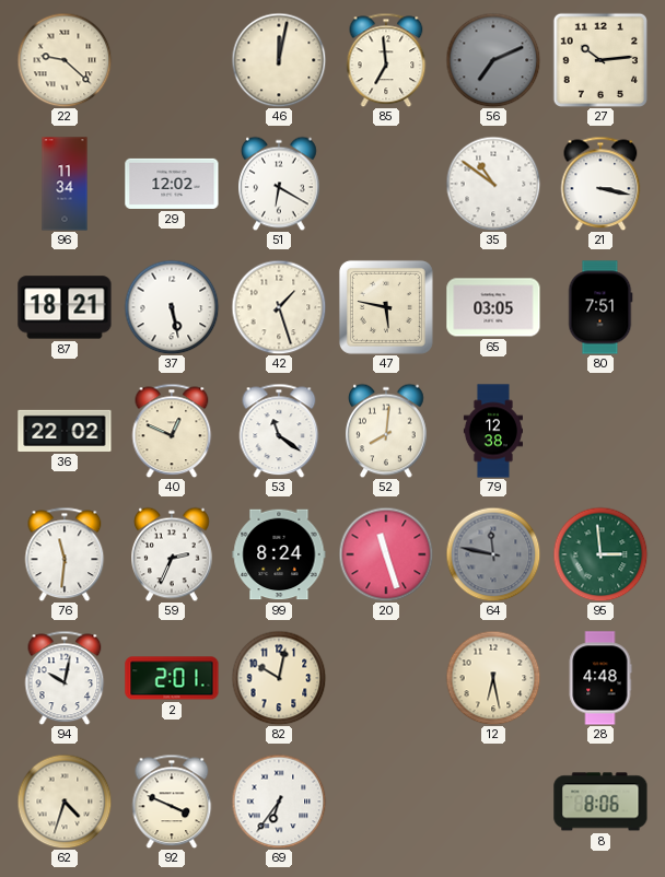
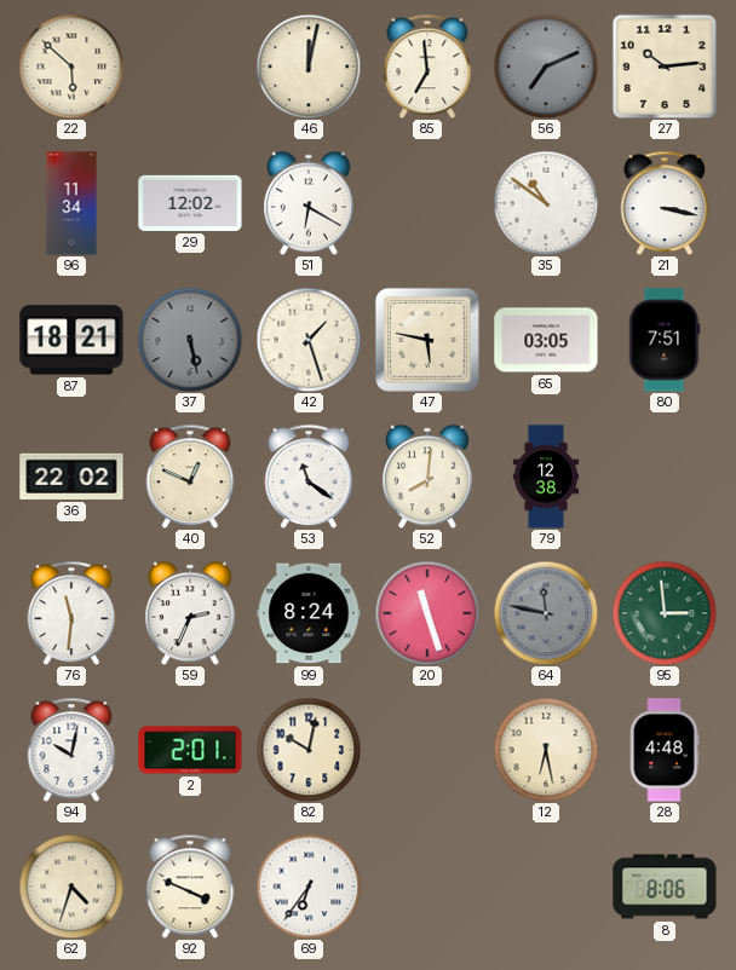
22: 9:22 -> 5:52
37 dial: white -> grey
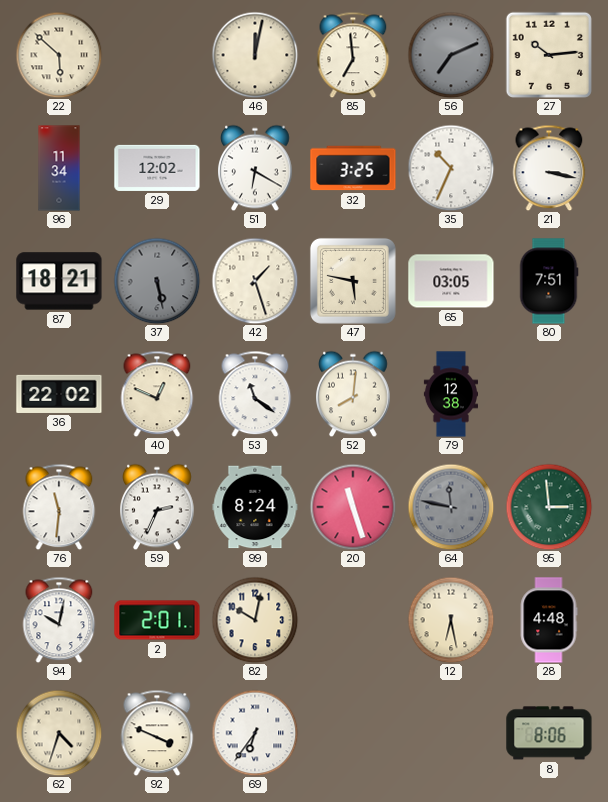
32: none -> 3:25
35: 10:51 -> 10:34
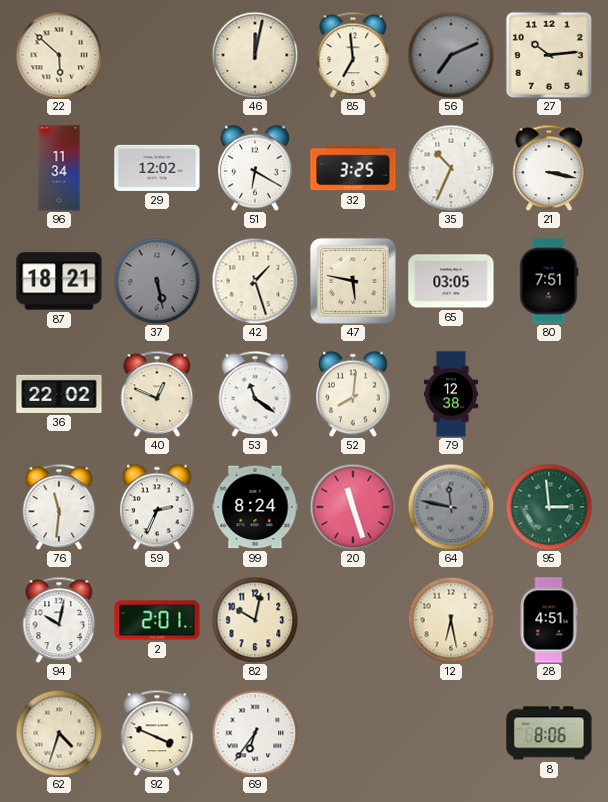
28: 4:48 -> 4:51
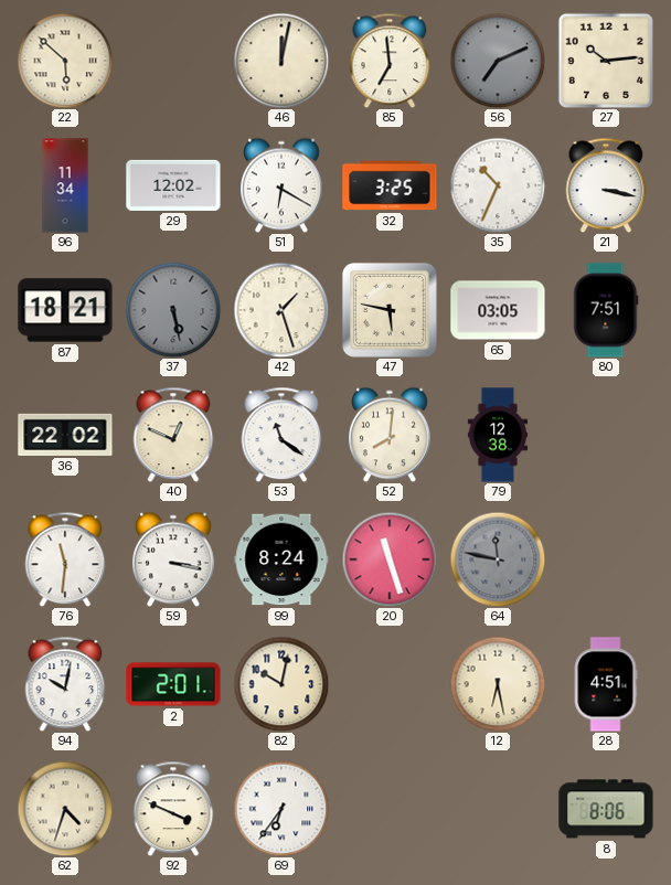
59: 2:34 -> 3:17
95: 2:59 -> none
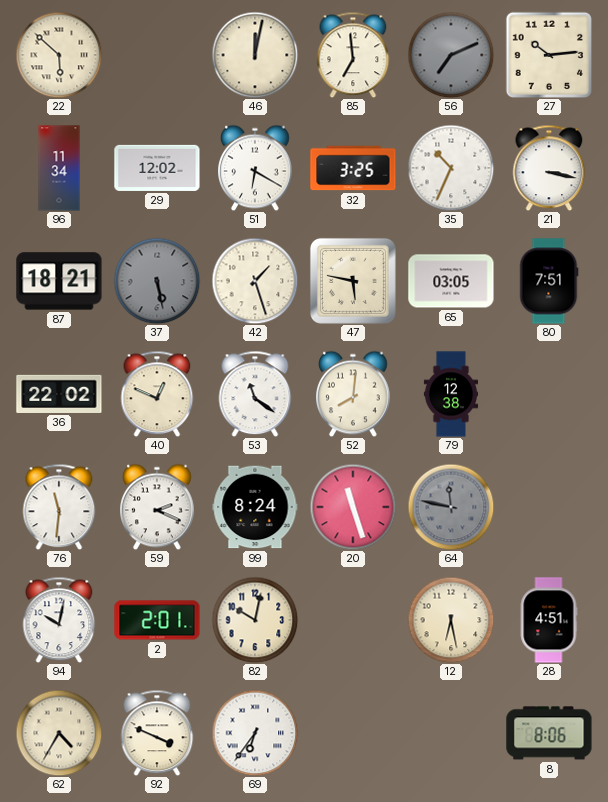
59: 3:17 -> 2:19
62: 4:33 -> 4:35
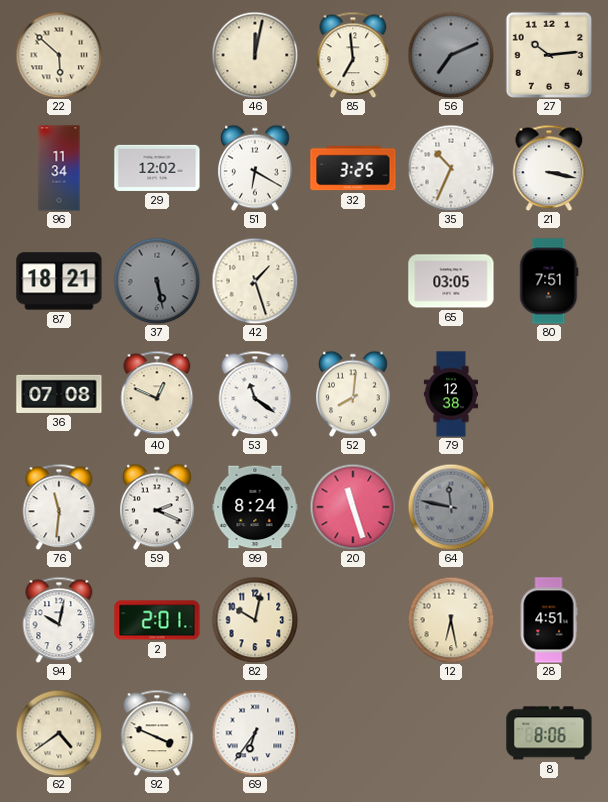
47: 5:47 -> none
36: 22:02 -> 07:08
62: 4:35 -> 4:39
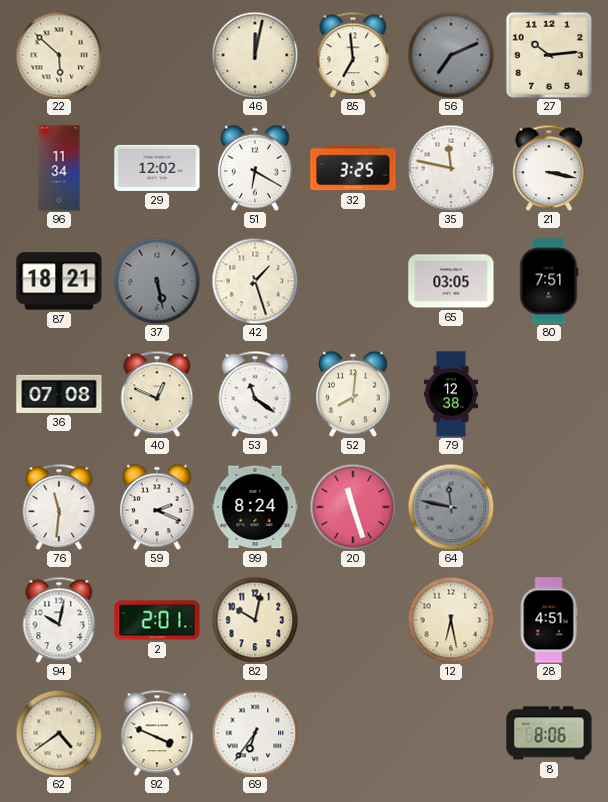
35: 10:34 -> 11:47
